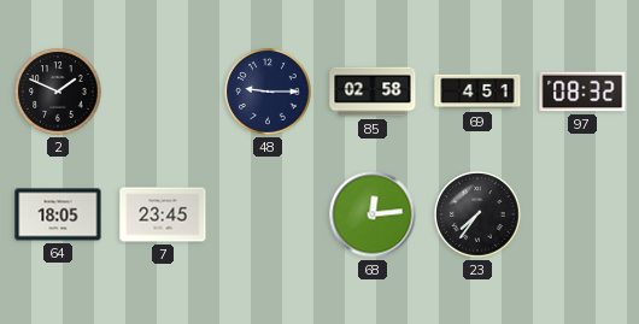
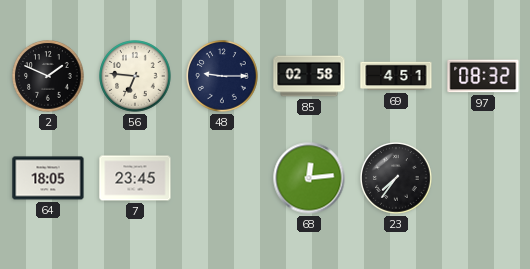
56: none -> 6:46
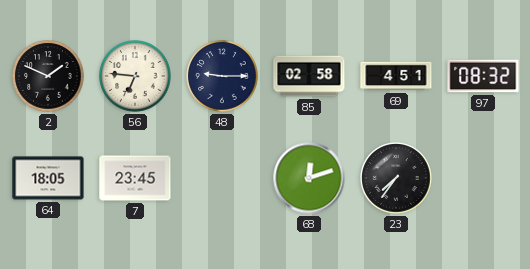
68: 12:14 -> 12:12
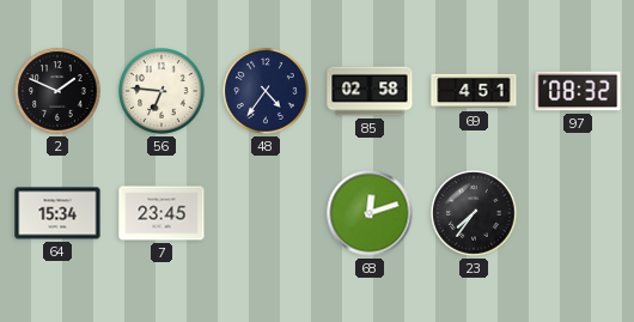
48: 9:15 -> 4:36
64: 18:05 -> 15:34
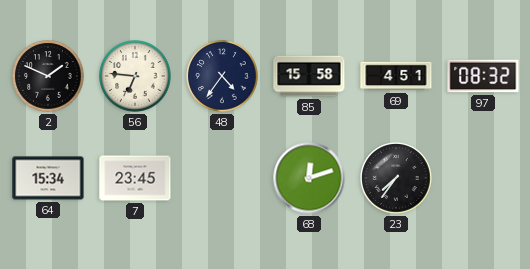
85: 02:58 -> 15:58
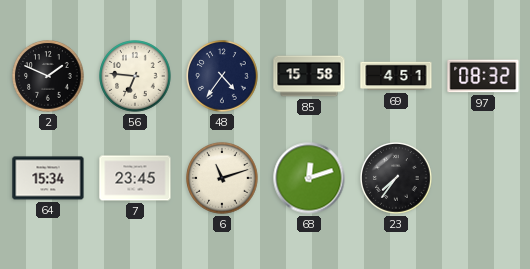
6: none -> 11:12
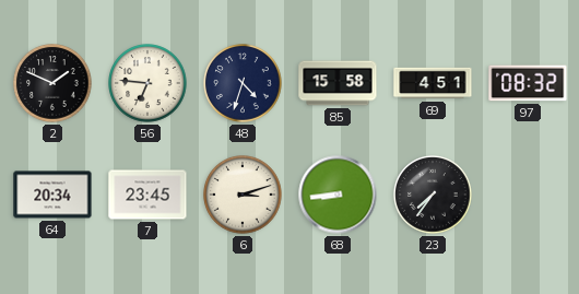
48: 4:36 -> 4:33
64: 15:34 -> 20:34
6: 11:12 -> 3:12
68: 12:12 -> 8:44
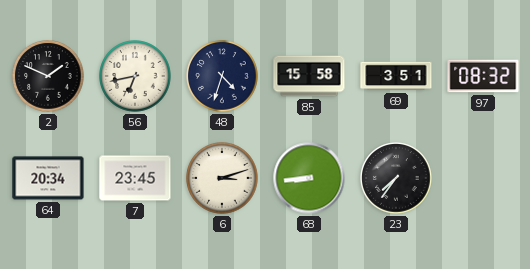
56: 6:46 -> 6:43
69: 4:51 -> 3:51
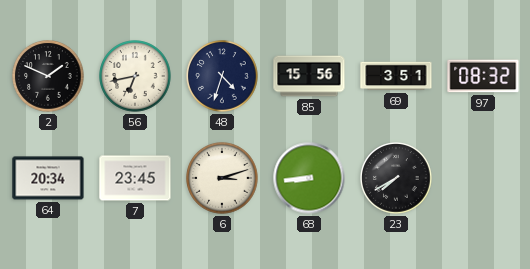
85: 15:58 -> 15:56
23: 7:36 -> 7:40
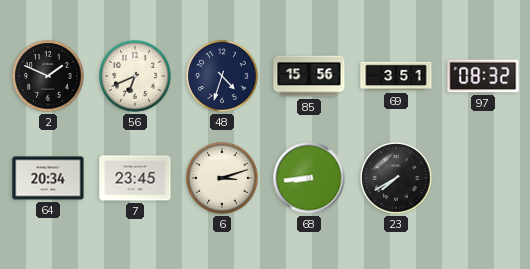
56: 6:43 -> 6:41
